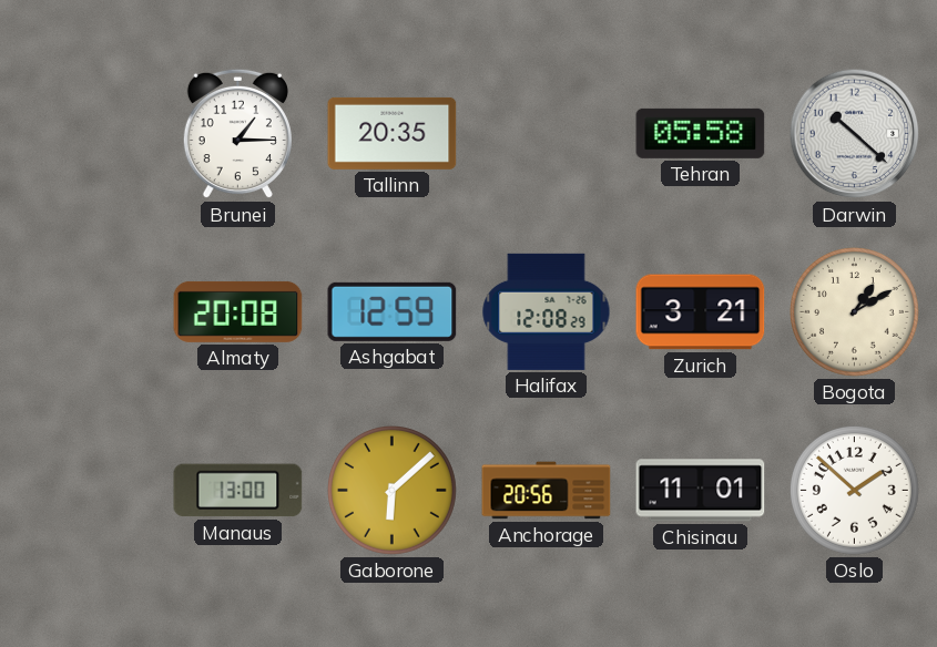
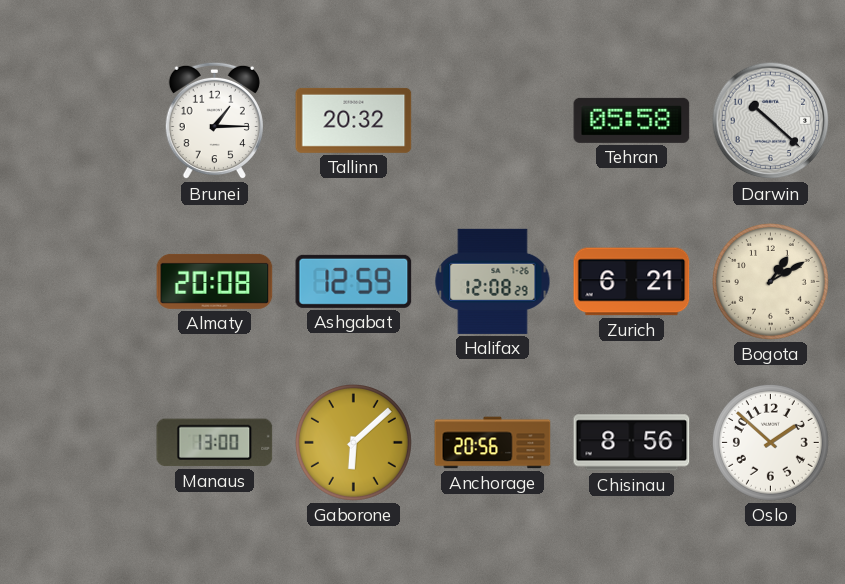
Tallinn: 20:35 -> 20:32
Zurich: 3:21 -> 6:21
Chisinau: 11:01 -> 8:56
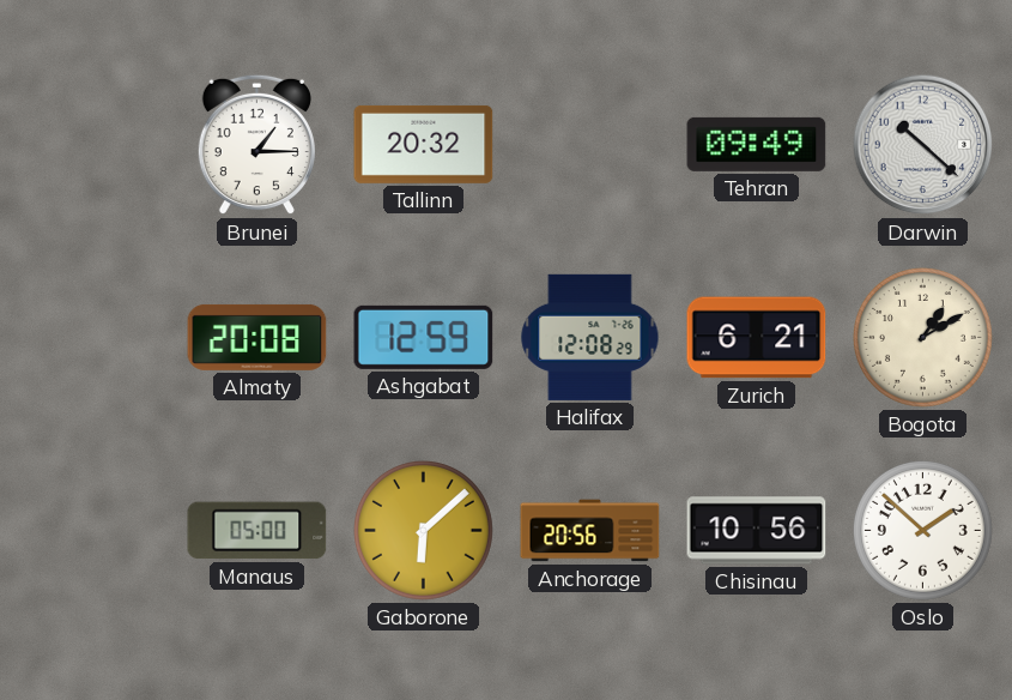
Tehran: 05:58 -> 09:49
Manaus: 13:00 -> 05:00
Chisinau: 8:56 -> 10:56
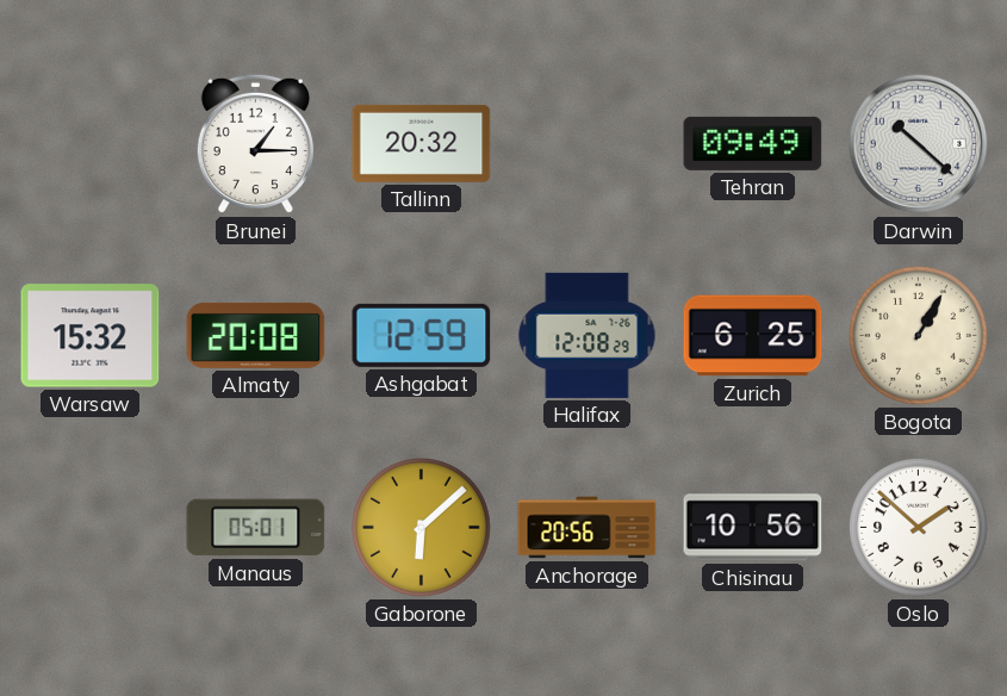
Warsaw: none -> 15:32
Zurich: 6:21 -> 6:25
Bogota: 1:10 -> 1:05
Manaus: 05:00 -> 05:01
